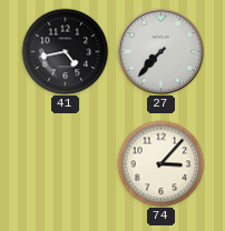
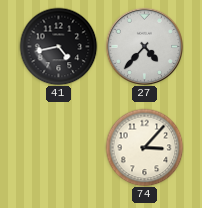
27: 7:37 -> 4:37
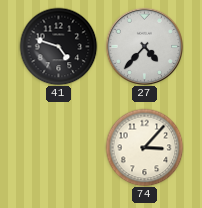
41: 4:43 -> 4:48
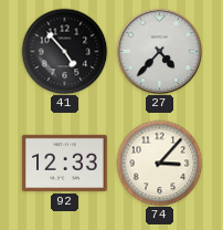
41: 4:48 -> 4:53
92: none -> 12:33
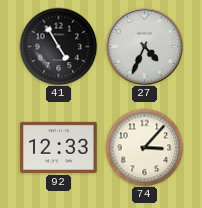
41: 4:53 -> 4:55
27: 4:37 -> 4:34
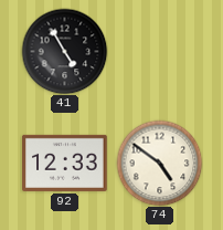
27: 4:34 -> none
74: 3:07 -> 4:51
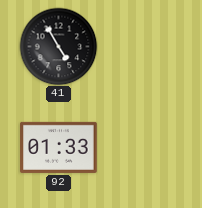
92: 12:33 -> 01:33
74: 4:51 -> none
